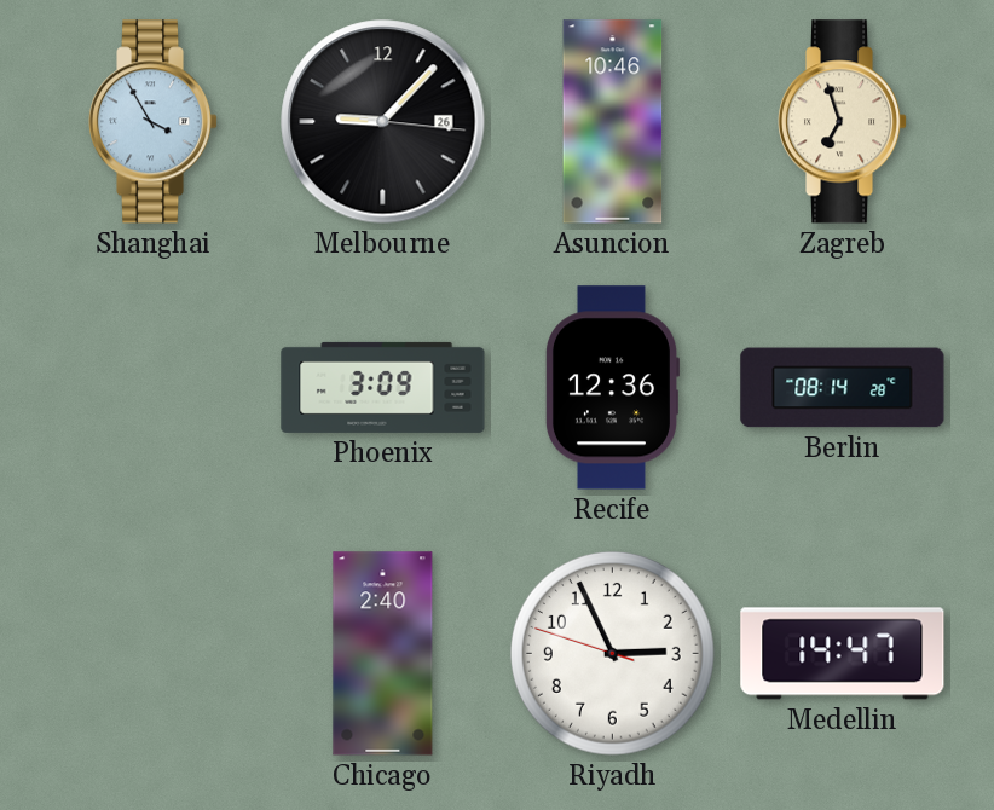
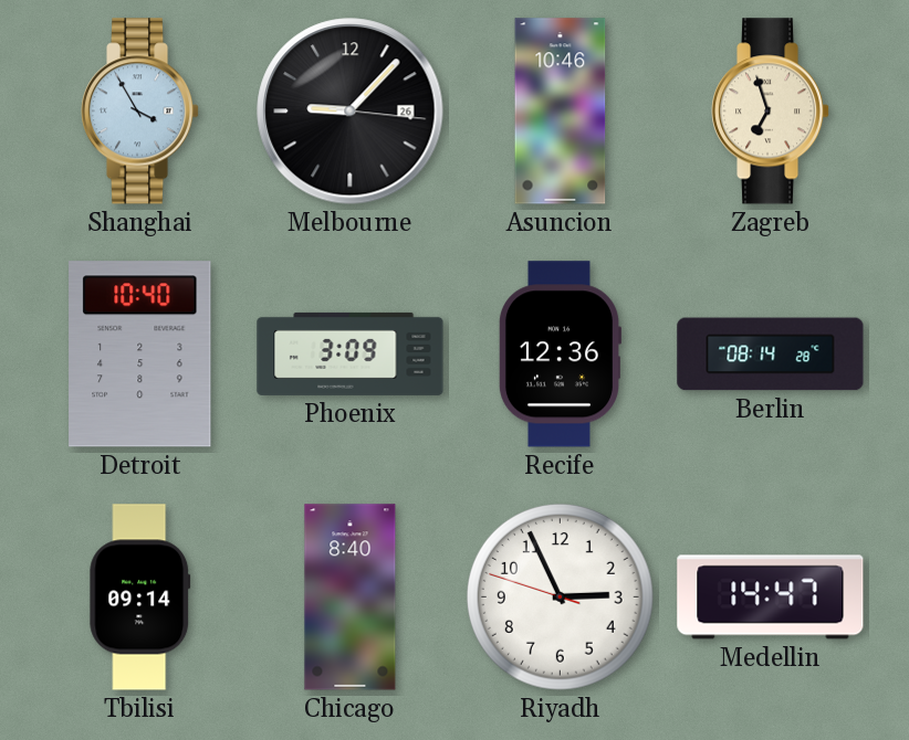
Detroit: none -> 10:40
Tbilisi: none -> 09:14
Chicago: 2:40 -> 8:40
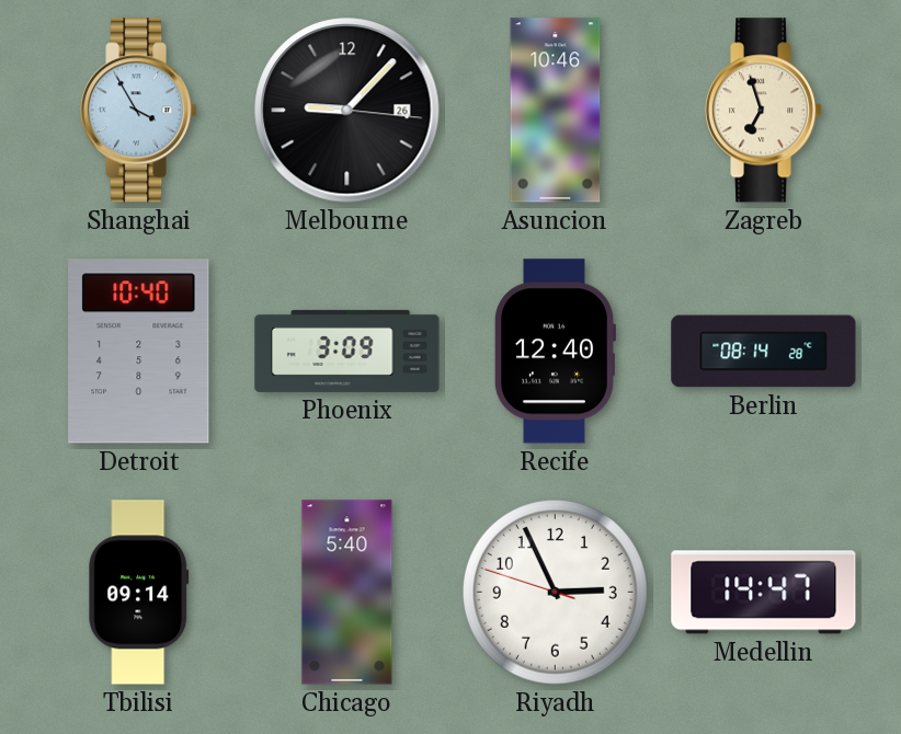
Recife: 12:36 -> 12:40
Chicago: 8:40 -> 5:40
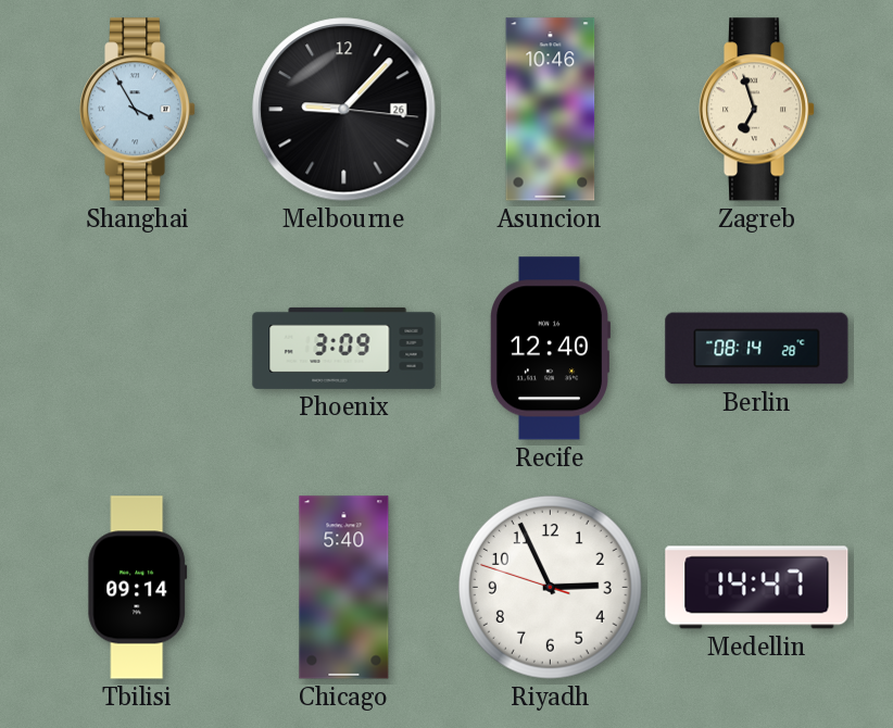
Detroit: 10:40 -> none
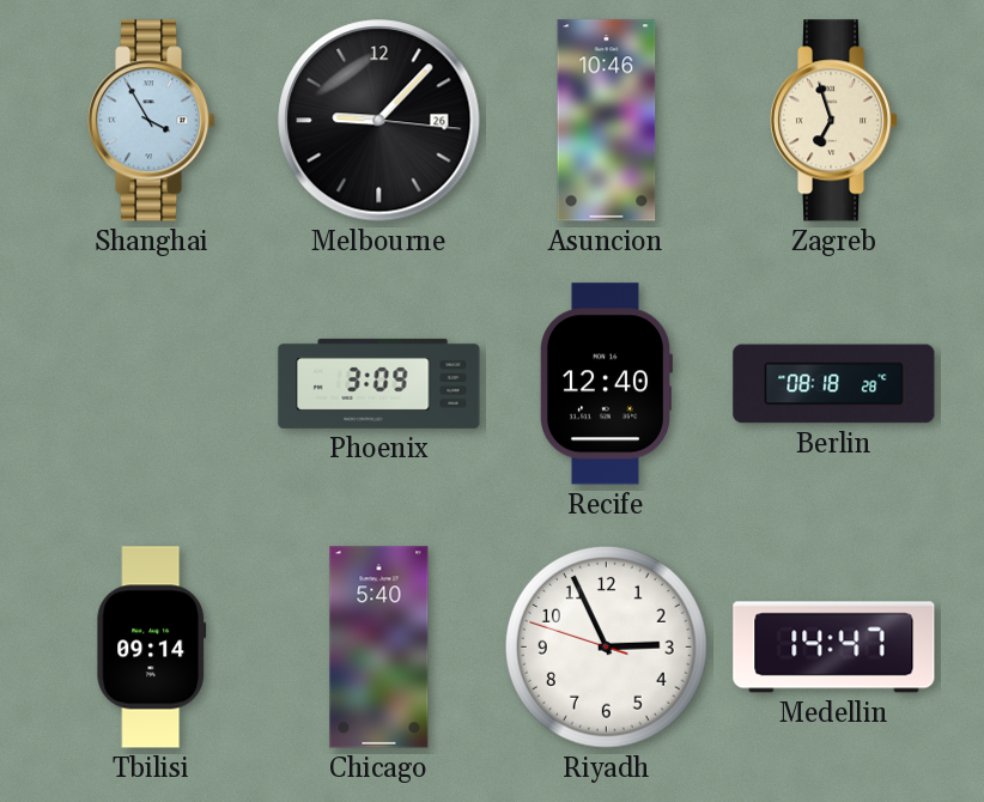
Berlin: 08:14 -> 08:18
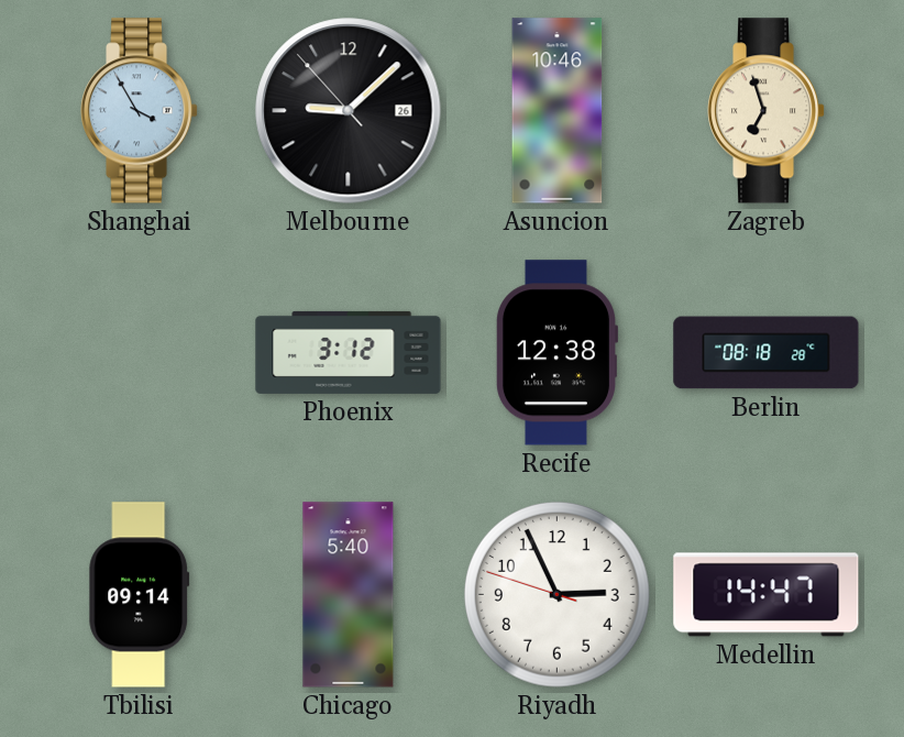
Melbourne: 9:07:16 -> 9:07:53
Phoenix: 3:09 -> 3:12
Recife: 12:40 -> 12:38
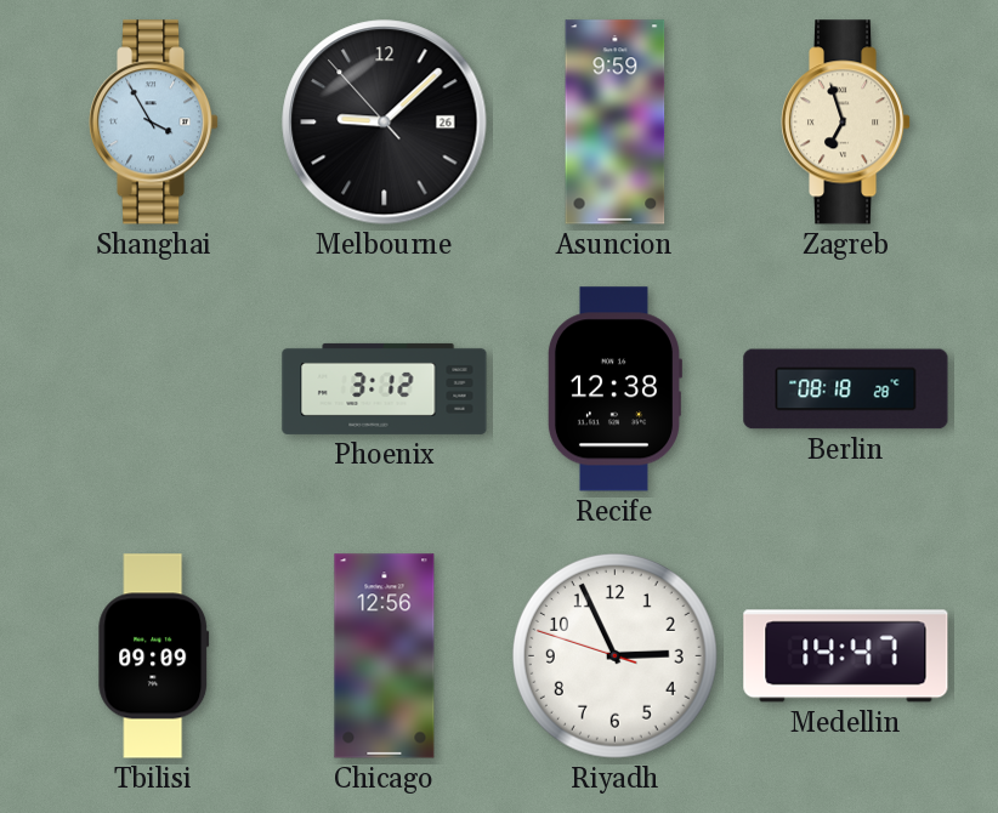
Asuncion: 10:46 -> 9:59
Tbilisi: 09:14 -> 09:09
Chicago: 5:40 -> 12:56
